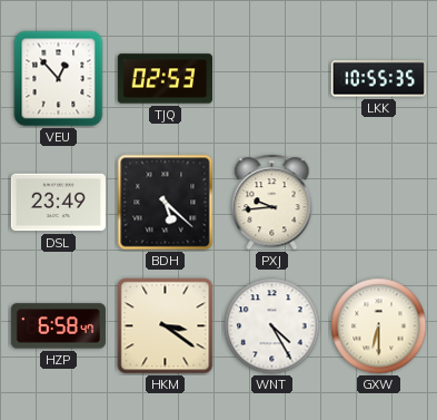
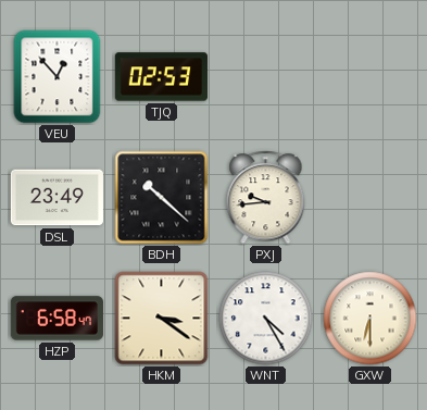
LKK: 10:55 -> none
BDH: 5:22 -> 10:22
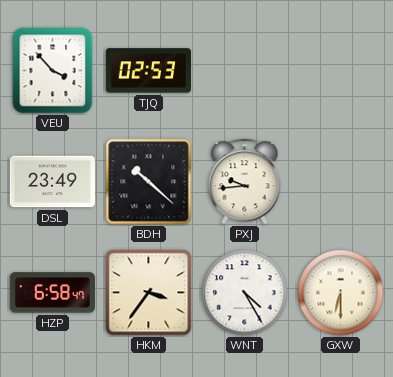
VEU: 12:53 -> 3:53
HKM: 3:21 -> 3:36
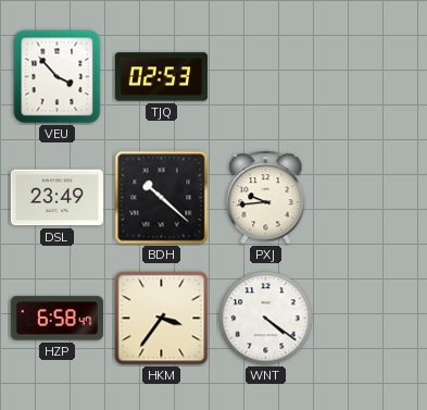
WNT: 4:25 -> 4:21
GXW: 6:30 -> none
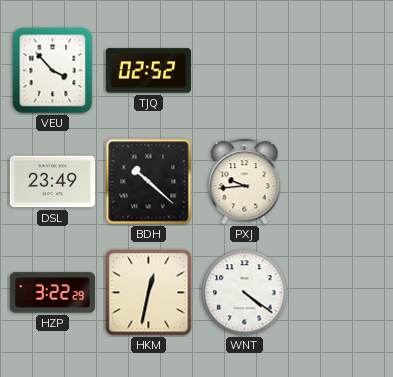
TJQ: 02:53 -> 02:52
HZP: 6:58 -> 3:22
HKM: 3:36 -> 12:32
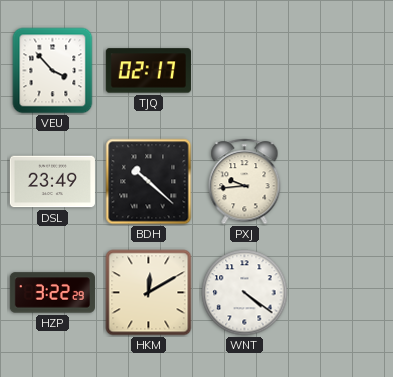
TJQ: 02:52 -> 02:17
HKM: 12:32 -> 12:10
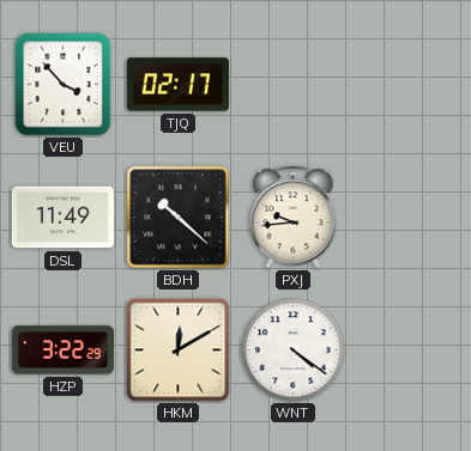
DSL: 23:49 -> 11:49
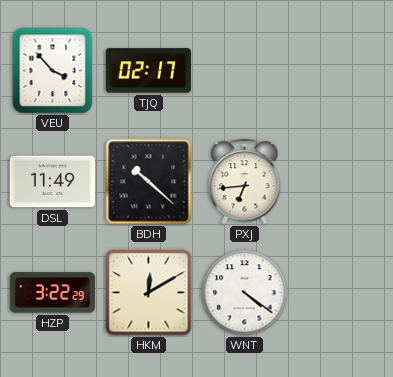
PXJ: 9:44 -> 6:44
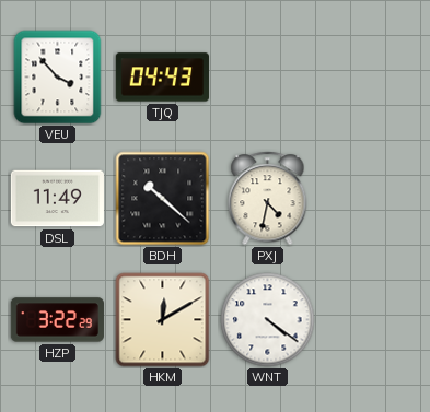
TJQ: 02:17 -> 04:43
PXJ: 6:44 -> 4:32
